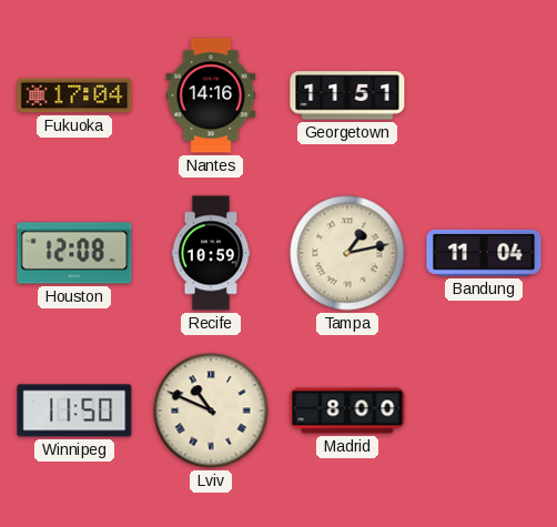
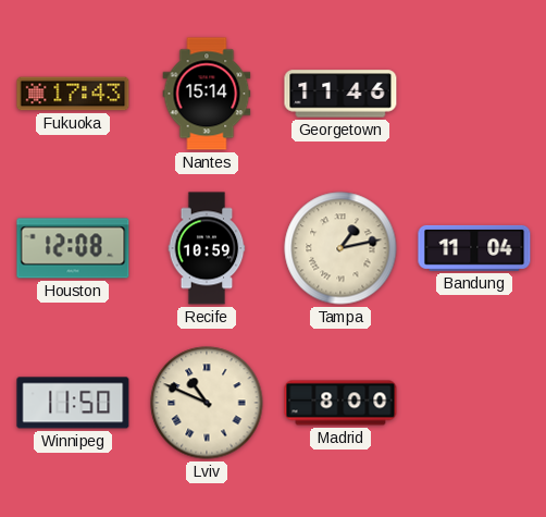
Fukuoka: 17:04 -> 17:43
Nantes: 14:16 -> 15:14
Georgetown: 11:51 -> 11:46
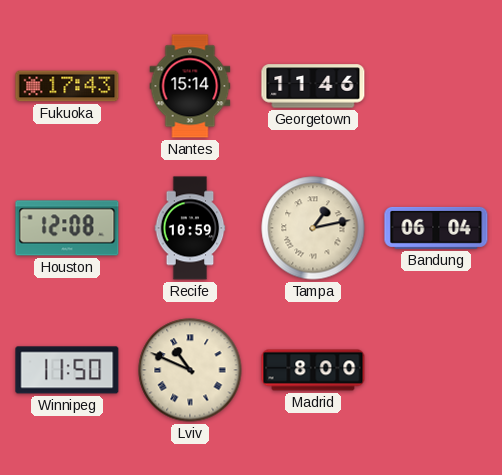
Bandung: 11:04 -> 06:04
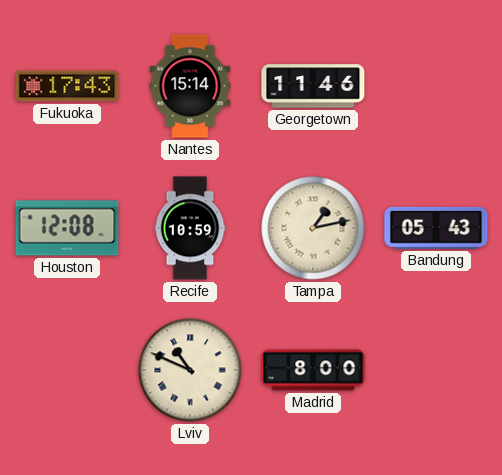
Bandung: 06:04 -> 05:43
Winnipeg: 11:50 -> none
